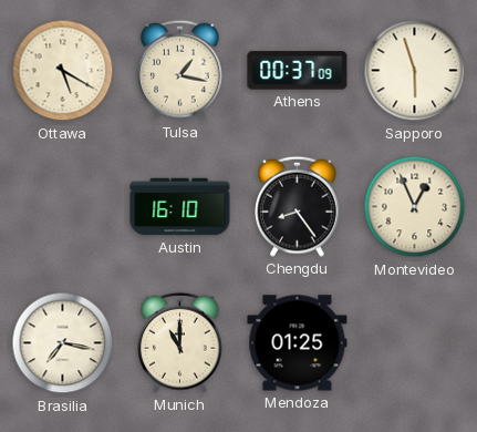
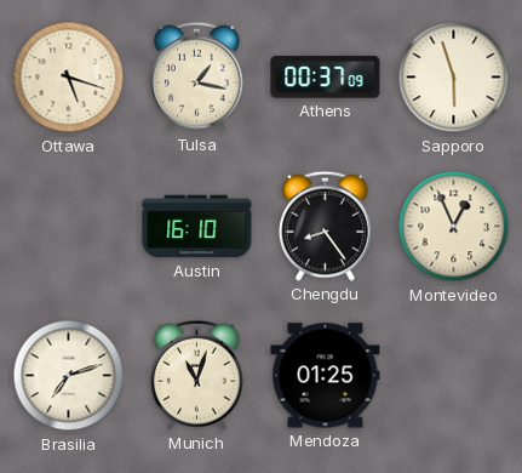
Ottawa: 5:20 -> 5:18
Brasilia: 7:17 -> 7:12
Munich: 11:00 -> 11:03
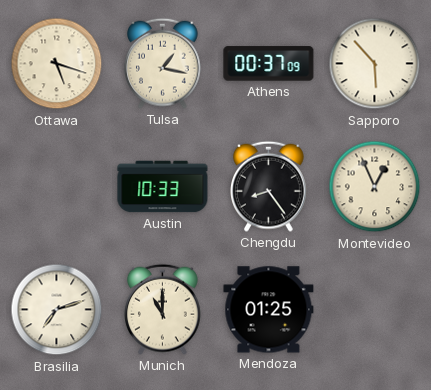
Sapporo: 5:57 -> 5:53
Austin: 16:10 -> 10:33
Munich: 11:03 -> 11:00
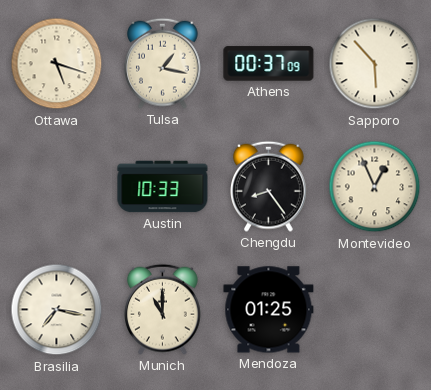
Brasilia: 7:12 -> 7:17
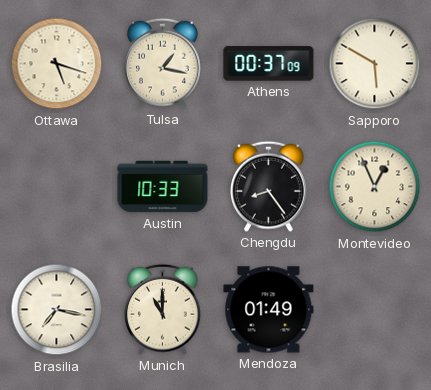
Sapporo: 5:53 -> 5:50
Mendoza: 01:25 -> 01:49
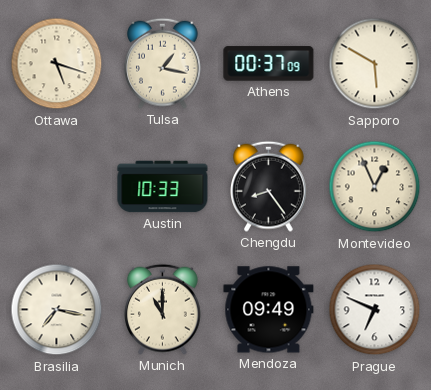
Mendoza: 01:49 -> 09:49
Prague: none -> 6:49
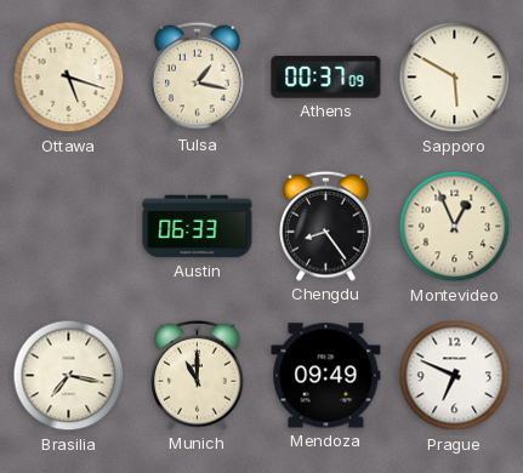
Austin: 10:33 -> 06:33
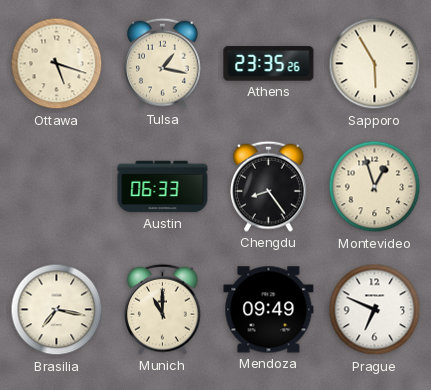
Athens: 00:37 -> 23:35
Sapporo: 5:50 -> 5:55
Montevideo: 12:56 -> 12:57
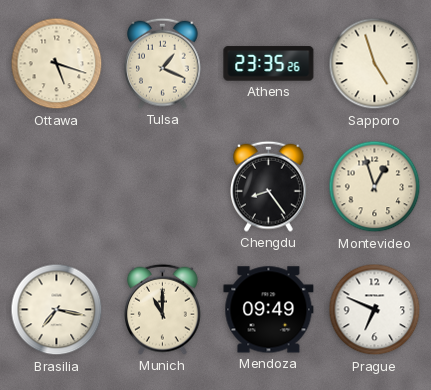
Tulsa: 1:17 -> 1:19
Sapporo: 5:55 -> 4:57
Austin: 06:33 -> none
